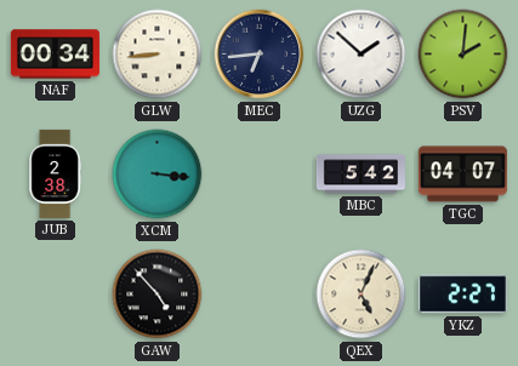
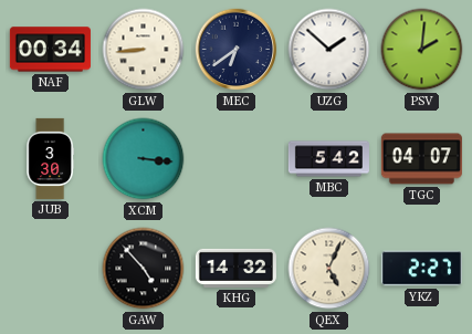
MEC: 6:44 -> 6:39
JUB: 2:38 -> 3:30
KHG: none -> 14:32
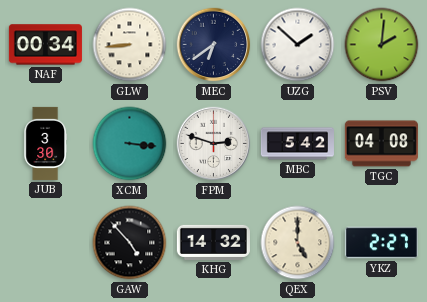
FPM: none -> 2:48
TGC: 04:07 -> 04:08
QEX: 5:04 -> 5:00
